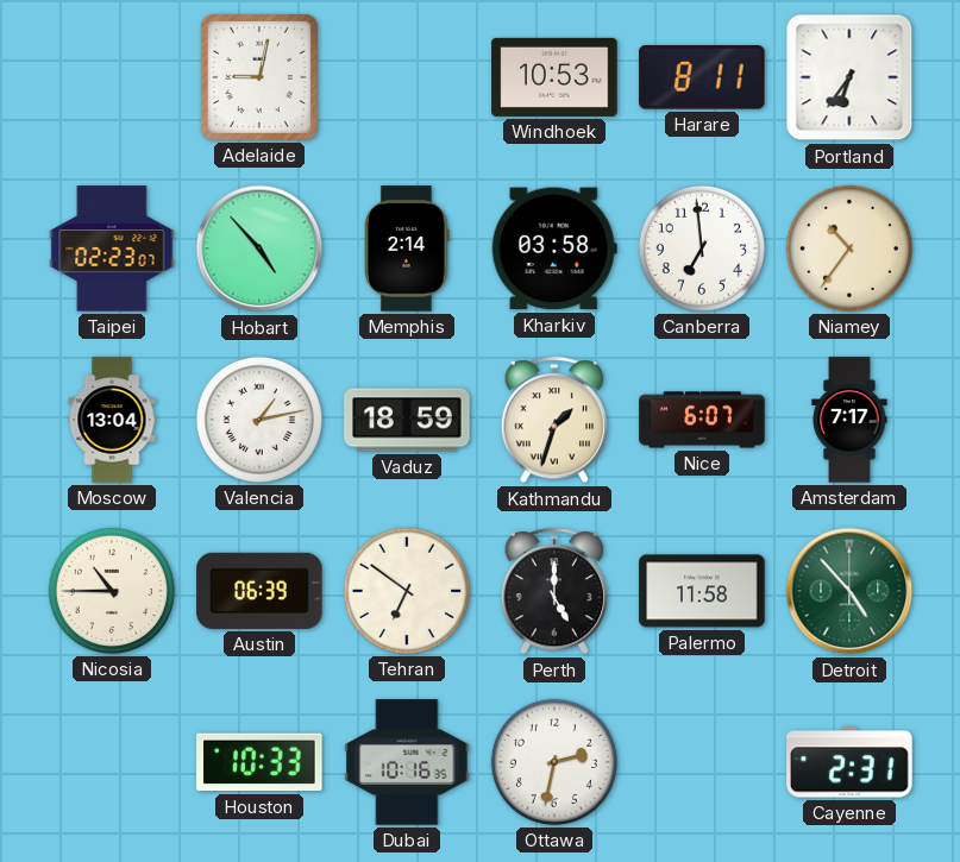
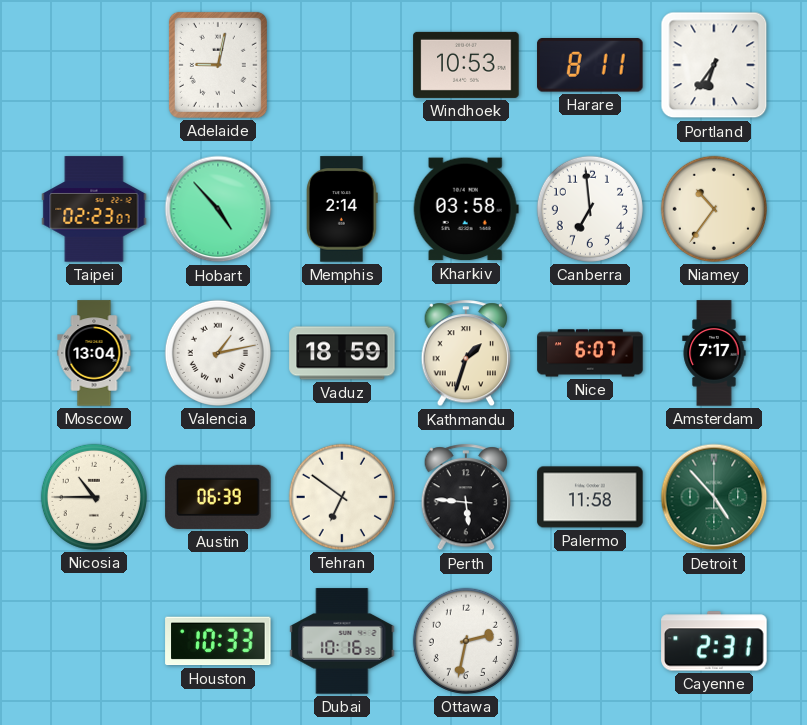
Perth: 5:00 -> 5:46
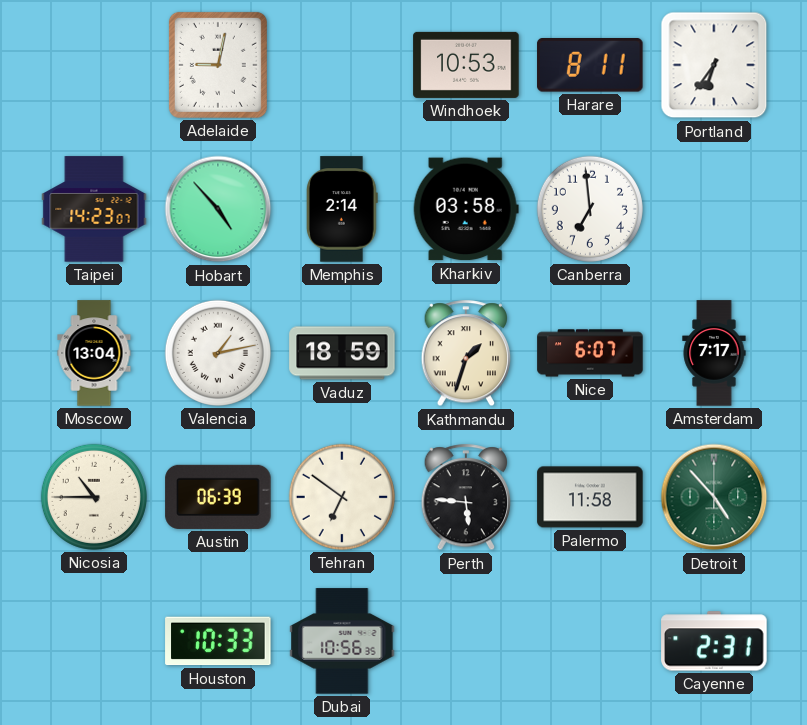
Taipei: 02:23 -> 14:23
Niamey: 10:36 -> none
Dubai: 10:16 -> 10:56
Ottawa: 2:32 -> none
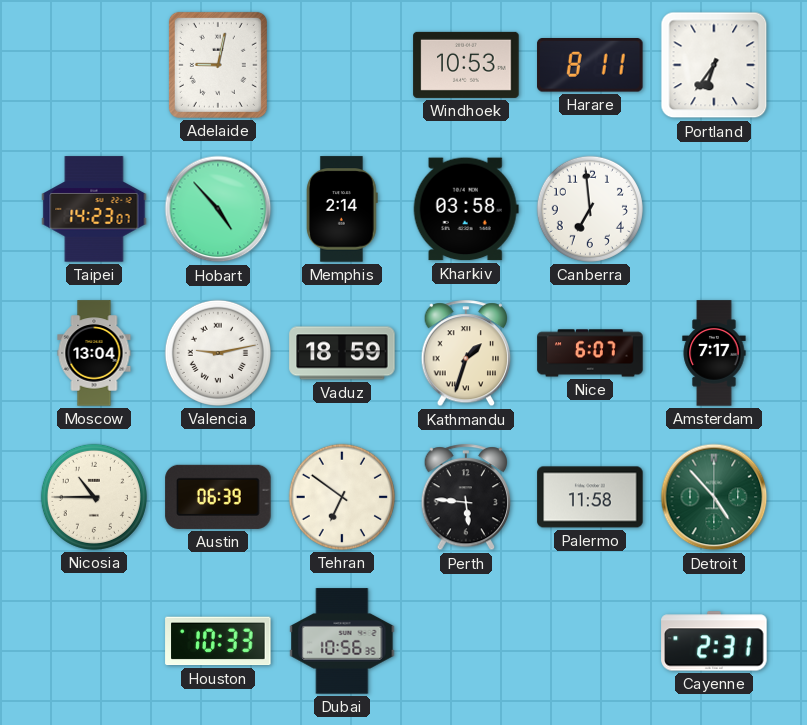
Valencia: 1:13 -> 9:13
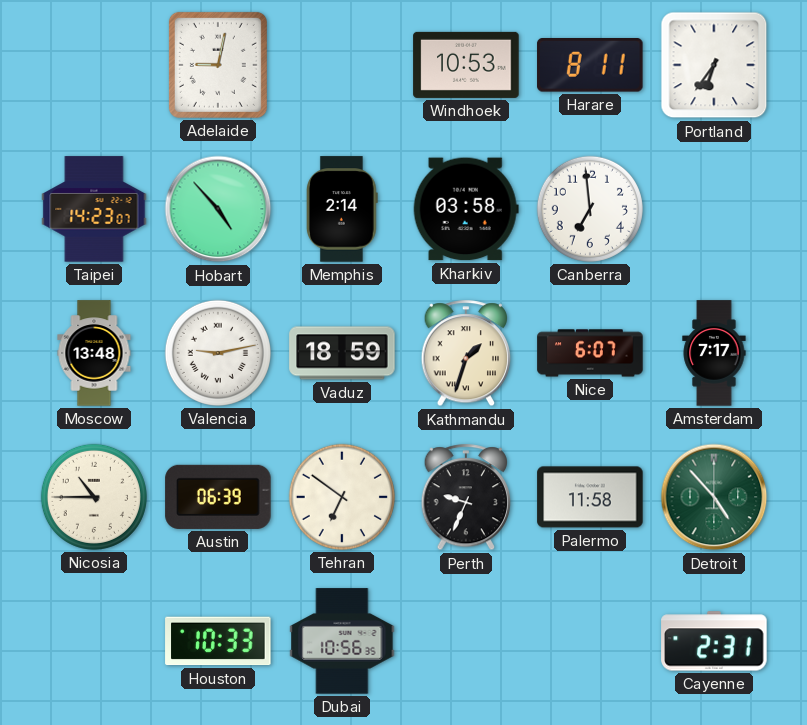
Moscow: 13:04 -> 13:48
Perth: 5:46 -> 9:34
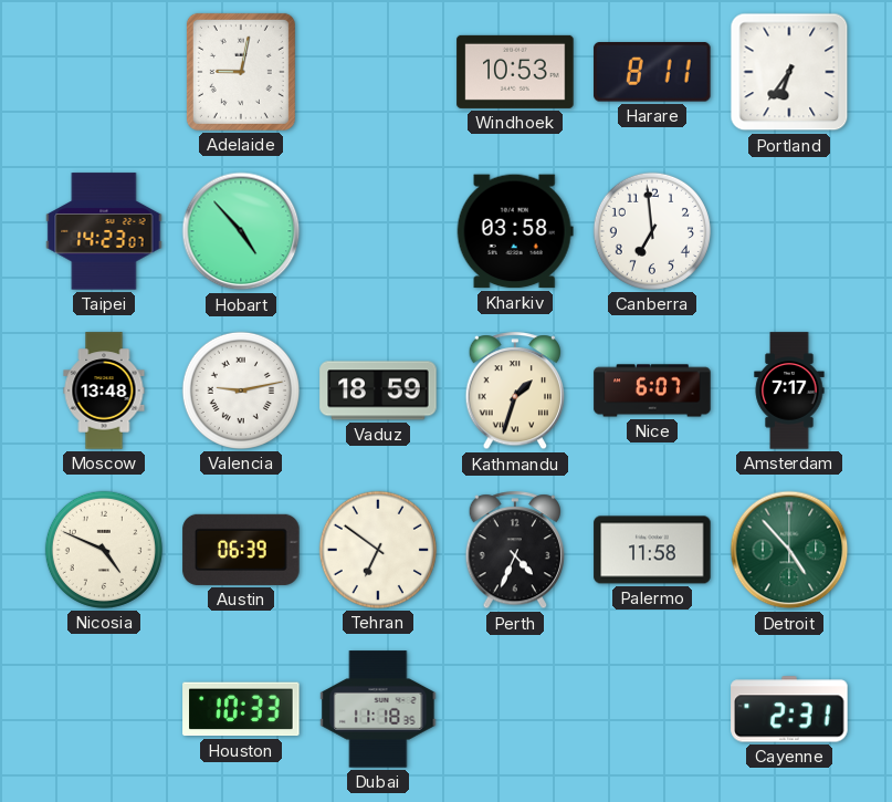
Memphis: 2:14 -> none
Nicosia: 10:45 -> 4:49
Perth: 9:34 -> 4:34
Dubai: 10:56 -> 11:18
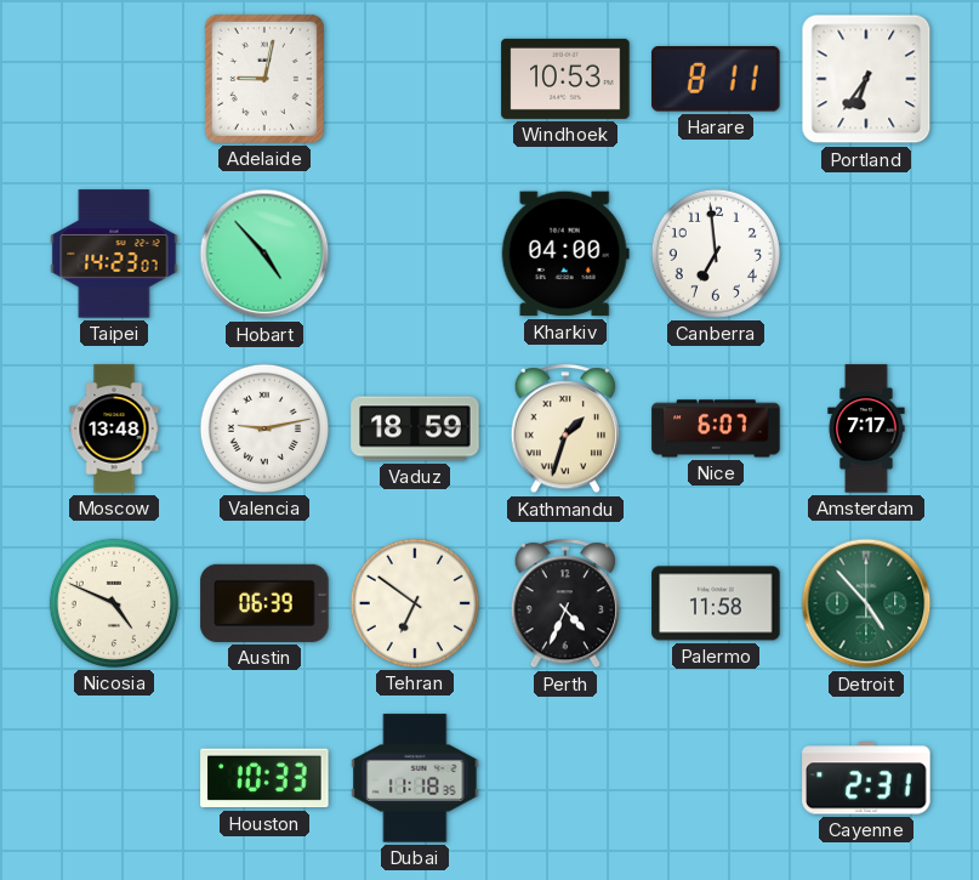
Kharkiv: 03:58 -> 04:00
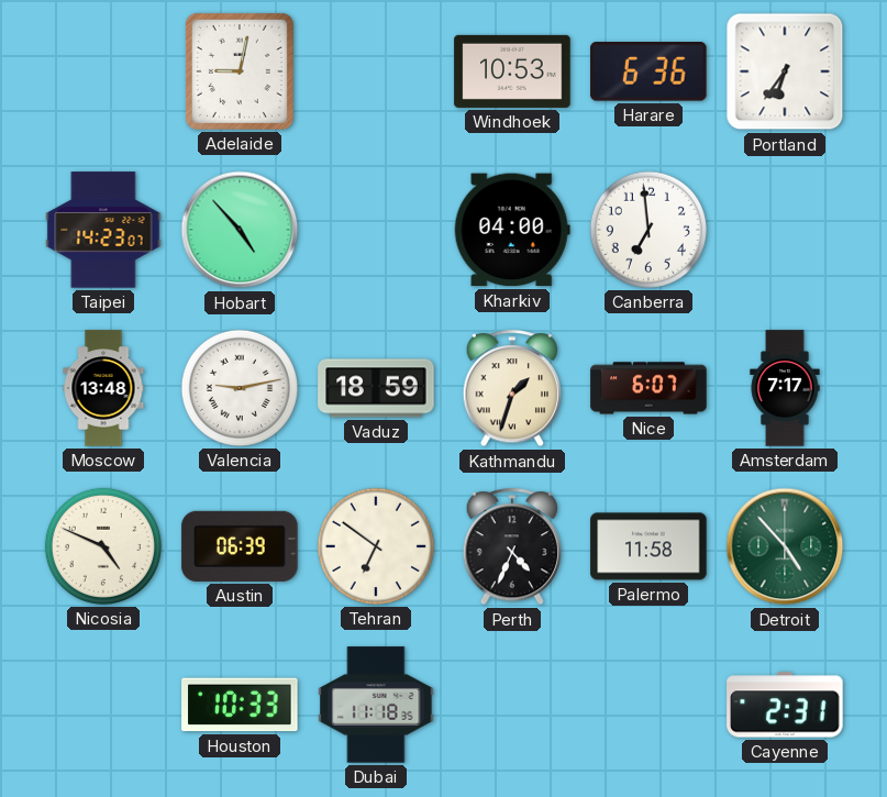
Harare: 8:11 -> 6:36
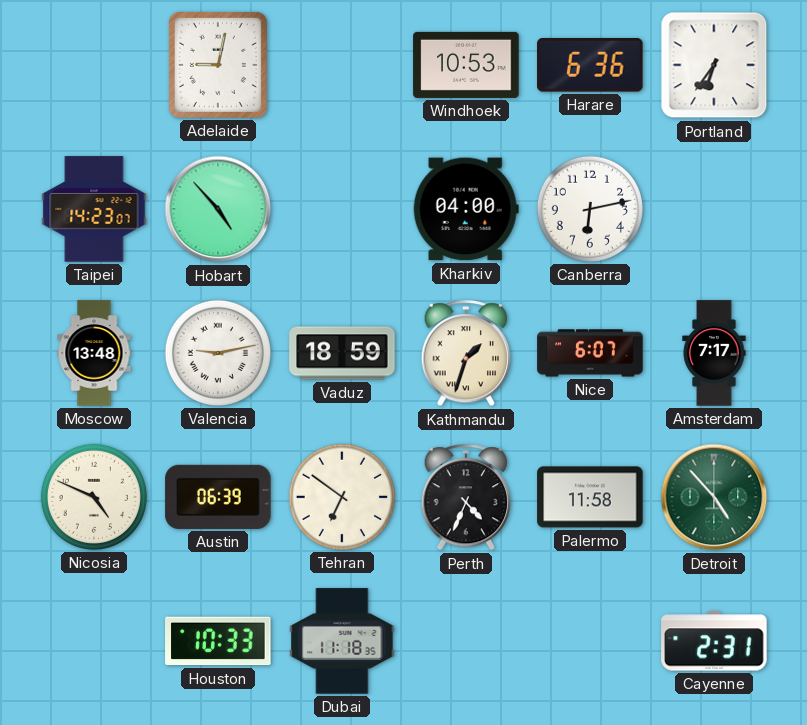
Canberra: 6:59 -> 6:13
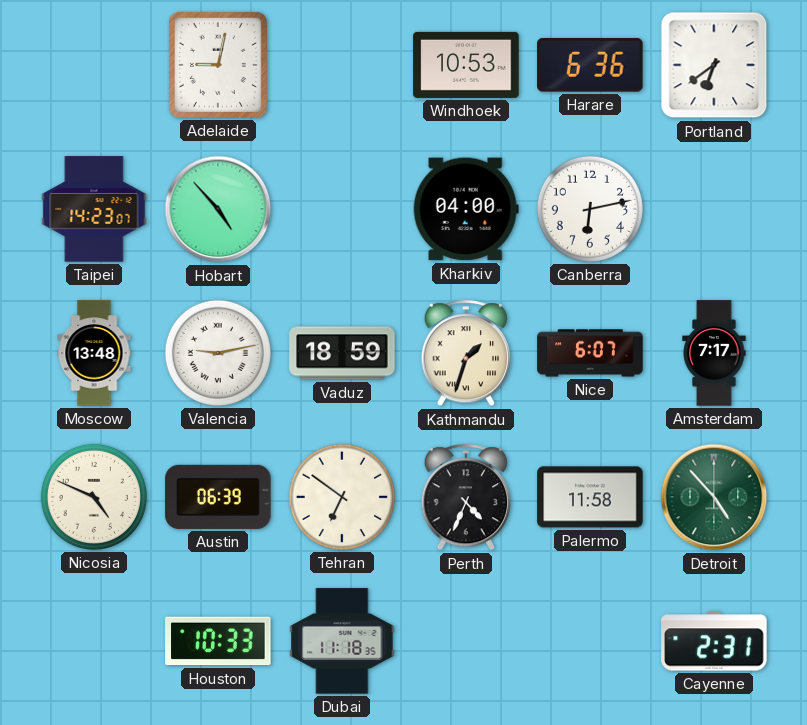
Portland: 6:36 -> 6:39
